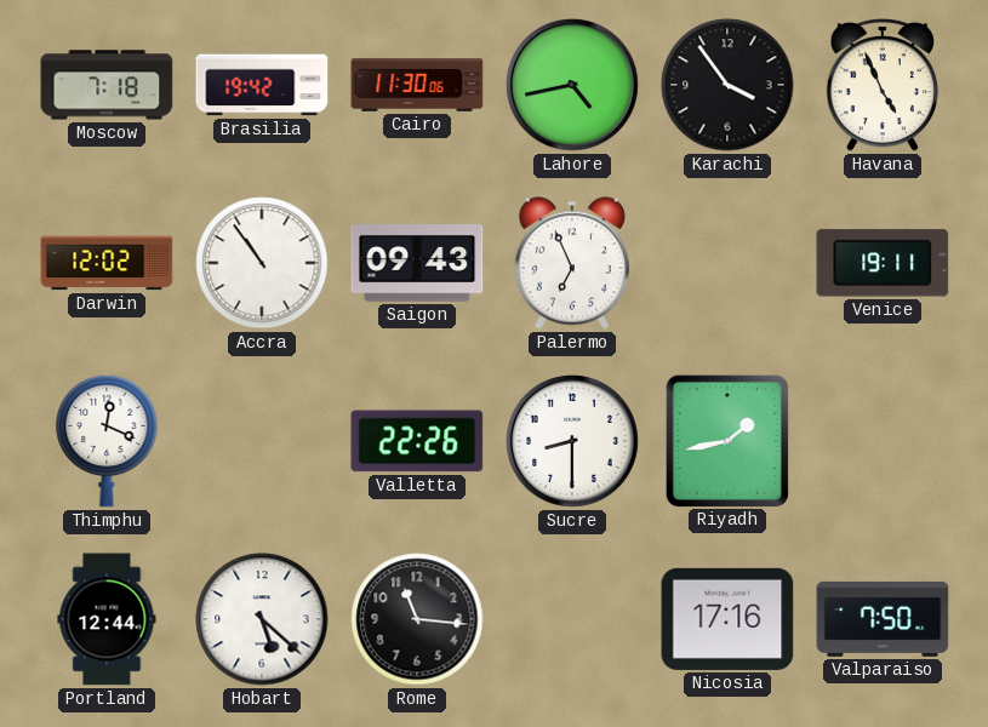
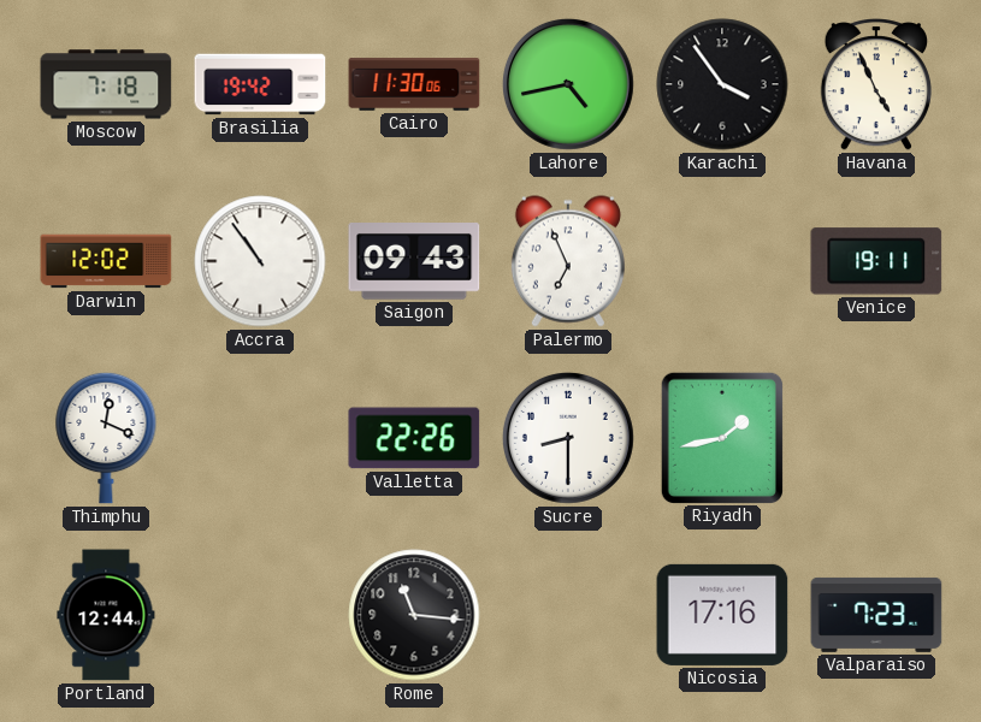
Hobart: 5:22 -> none
Valparaiso: 7:50 -> 7:23
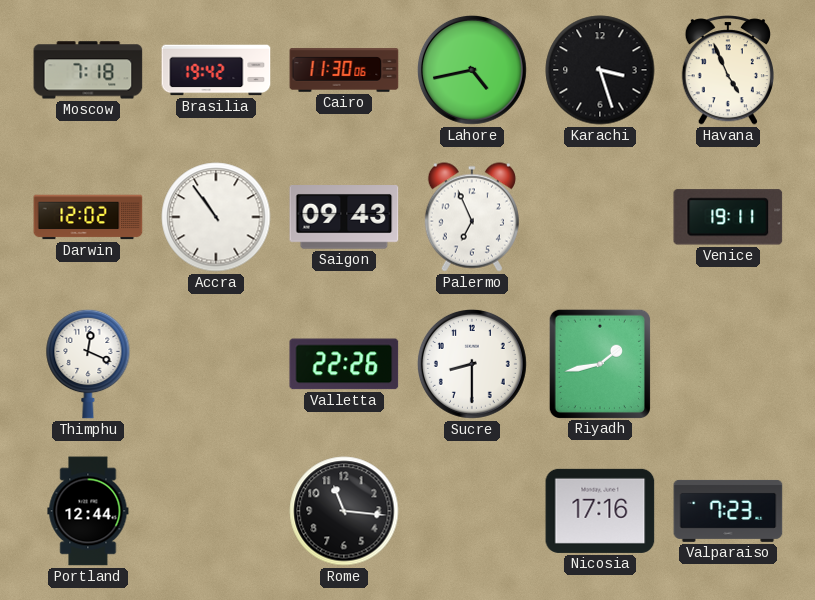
Karachi: 3:54 -> 3:27
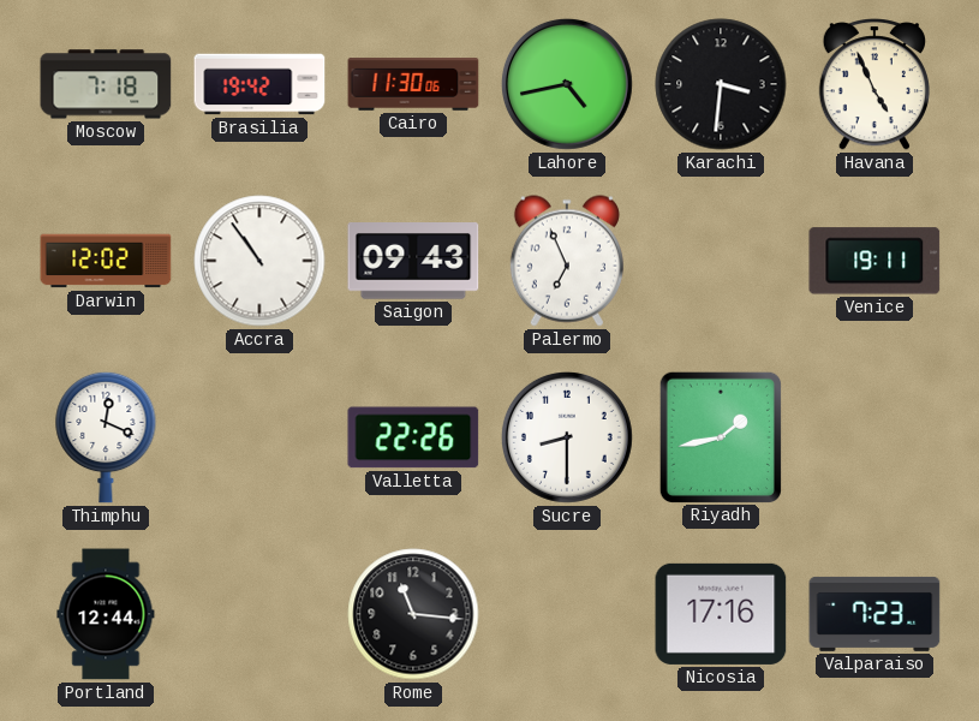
Karachi: 3:27 -> 3:31
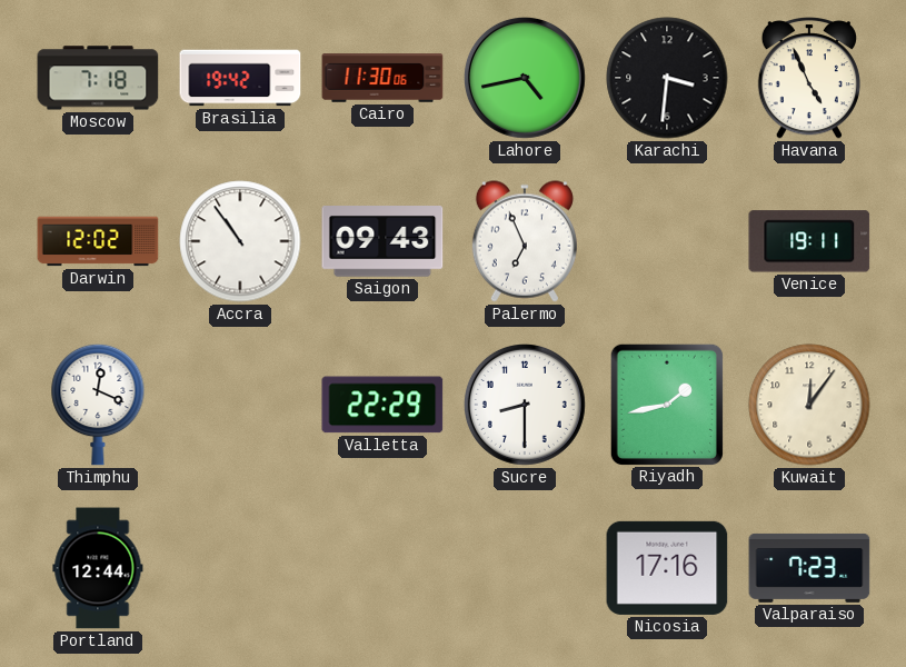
Valletta: 22:26 -> 22:29
Kuwait: none -> 12:06
Rome: 11:16 -> none
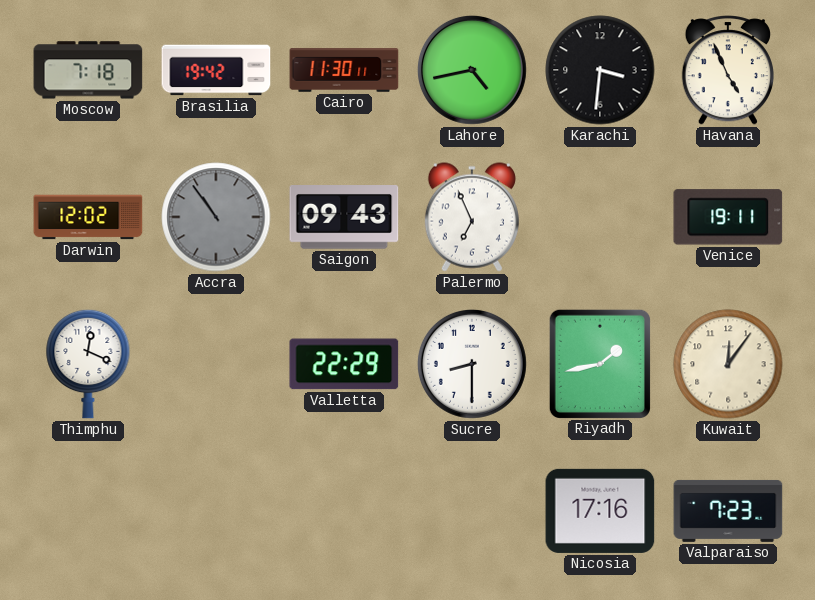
Cairo: 11:30:06 -> 11:30:11
Accra dial: white -> grey
Portland: 12:44 -> none
